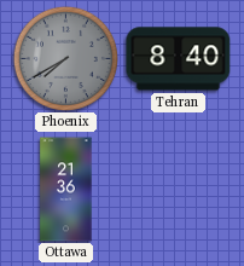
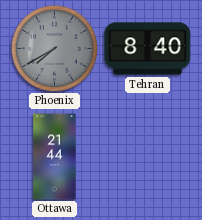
Ottawa: 21:36 -> 21:44
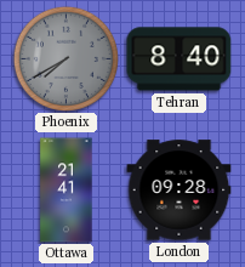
Ottawa: 21:44 -> 21:41
London: none -> 09:28
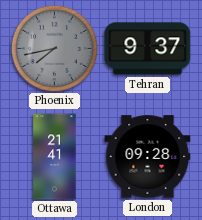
Phoenix: 7:40 -> 7:43
Tehran: 8:40 -> 9:37
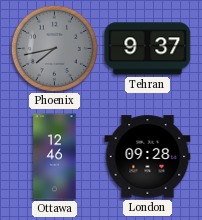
Ottawa: 21:41 -> 12:46
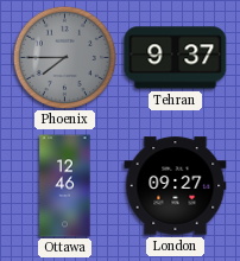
Phoenix: 7:43 -> 7:45
London: 09:28 -> 09:27
